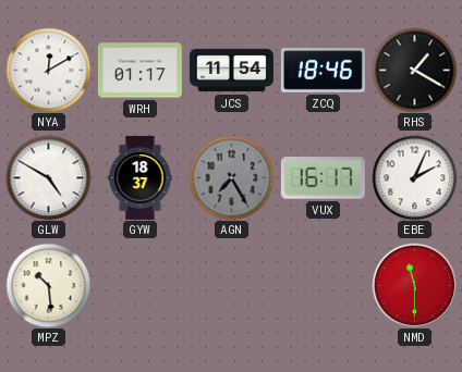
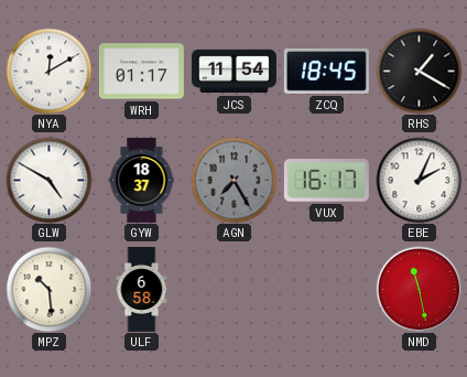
ZCQ: 18:46 -> 18:45
ULF: none -> 6:58
NMD: 11:30 -> 11:28
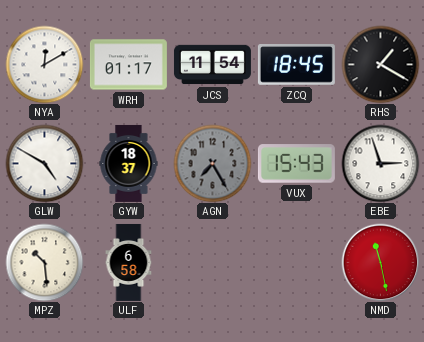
VUX: 16:17 -> 15:43
EBE: 2:04 -> 2:57
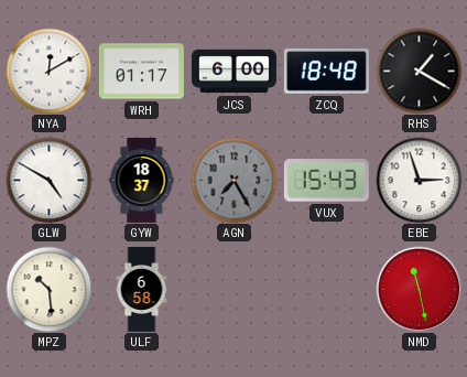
JCS: 11:54 -> 6:00
ZCQ: 18:45 -> 18:48
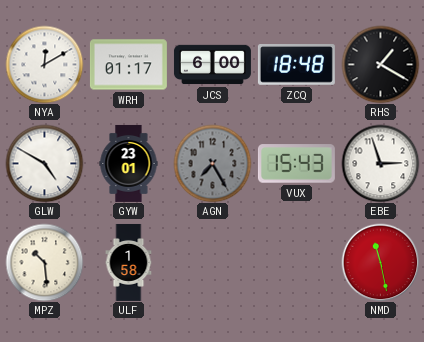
GYW: 18:37 -> 23:01
ULF: 6:58 -> 1:58
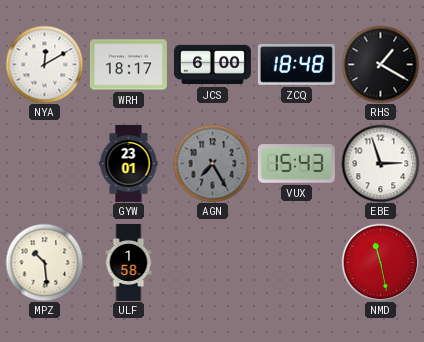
WRH: 01:17 -> 18:17
GLW: 4:50 -> none
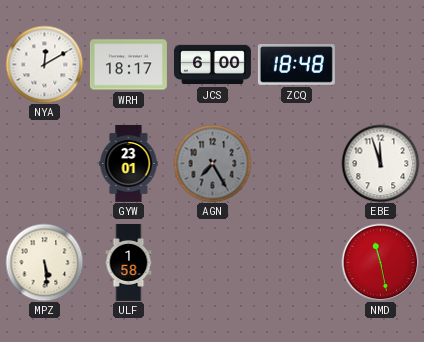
RHS: 1:20 -> none
VUX: 15:43 -> none
EBE: 2:57 -> 11:57
MPZ: 10:29 -> 5:29
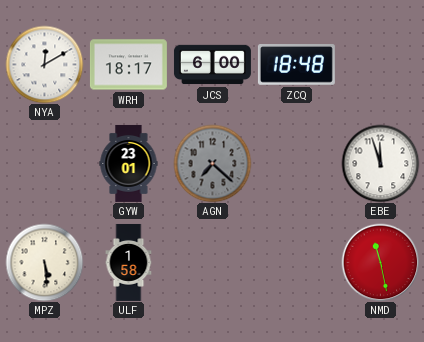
AGN: 7:25 -> 7:22
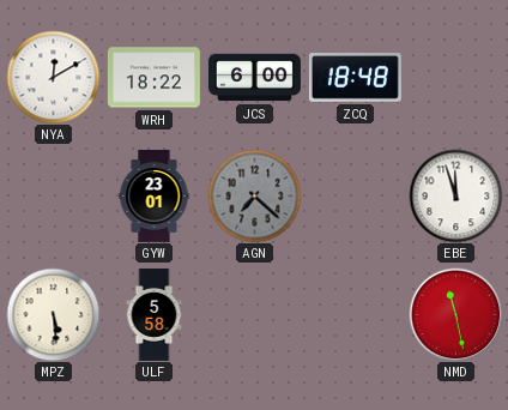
WRH: 18:17 -> 18:22
ULF: 1:58 -> 5:58
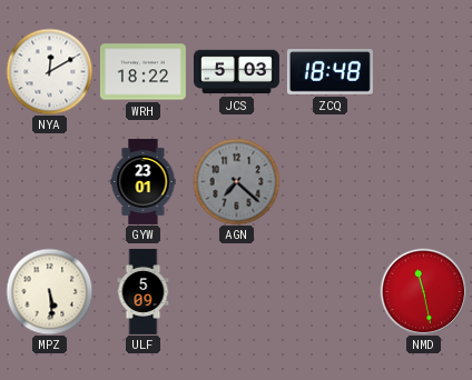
JCS: 6:00 -> 5:03
EBE: 11:57 -> none
ULF: 5:58 -> 5:09
